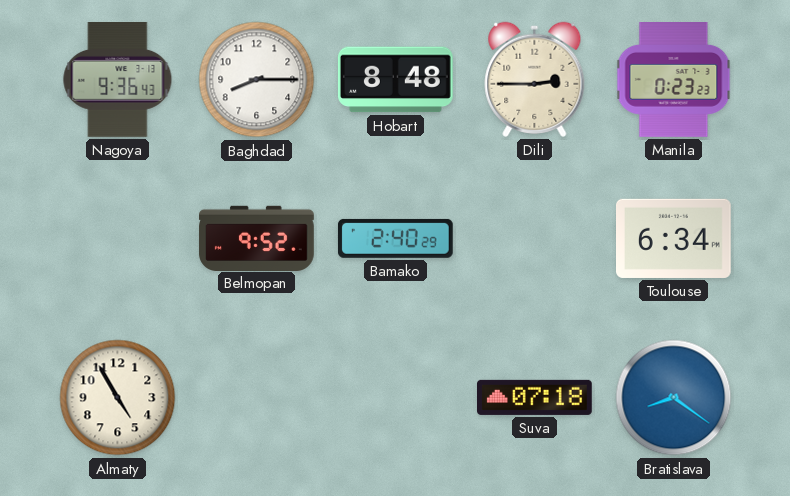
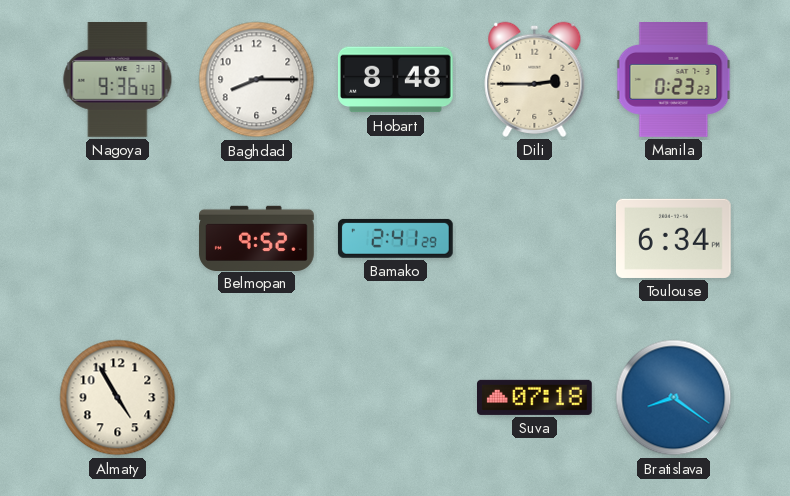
Bamako: 2:40 -> 2:41
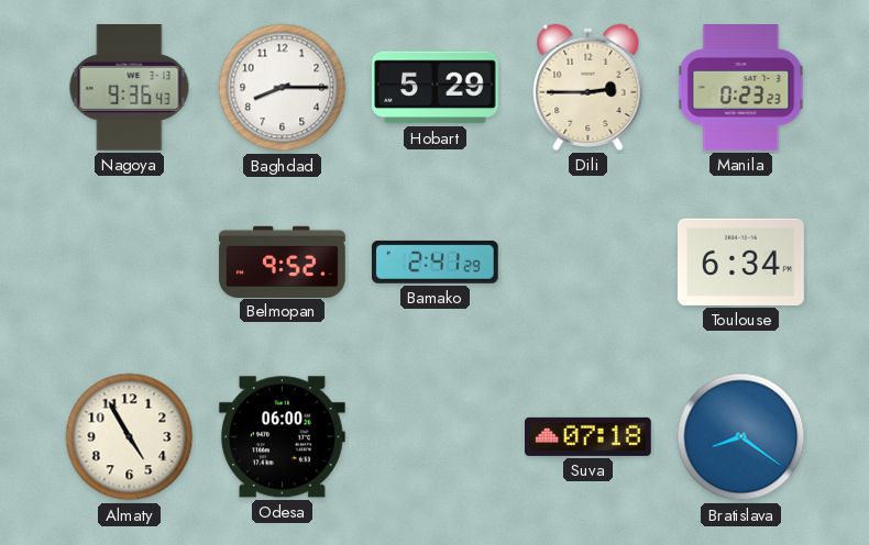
Hobart: 8:48 -> 5:29
Odesa: none -> 06:00
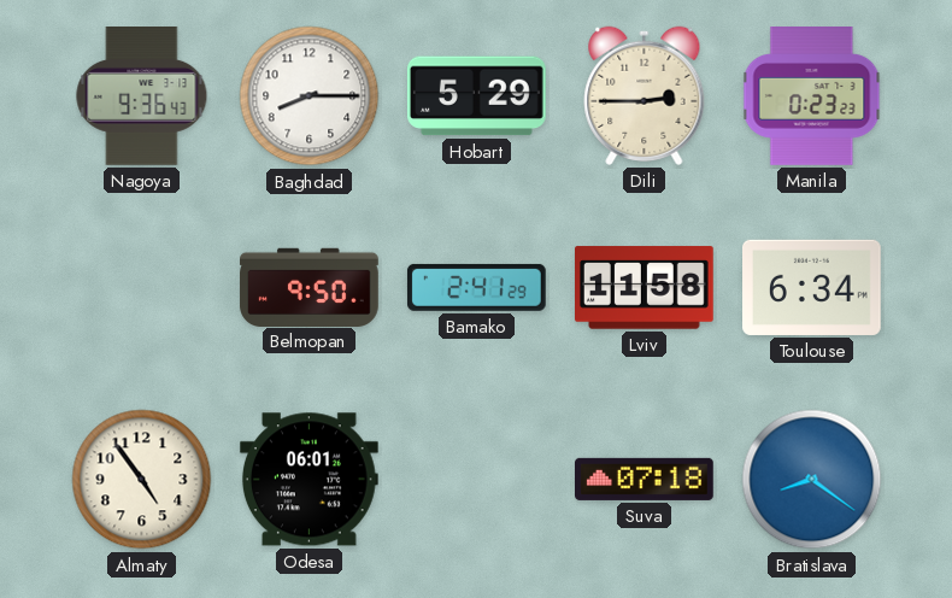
Belmopan: 9:52 -> 9:50
Lviv: none -> 11:58
Almaty: 4:55 -> 4:54
Odesa: 06:00 -> 06:01
